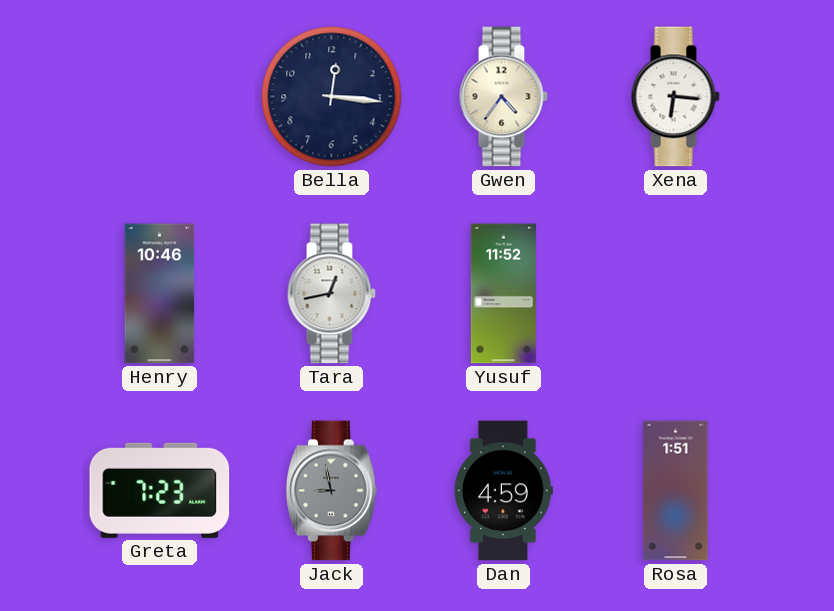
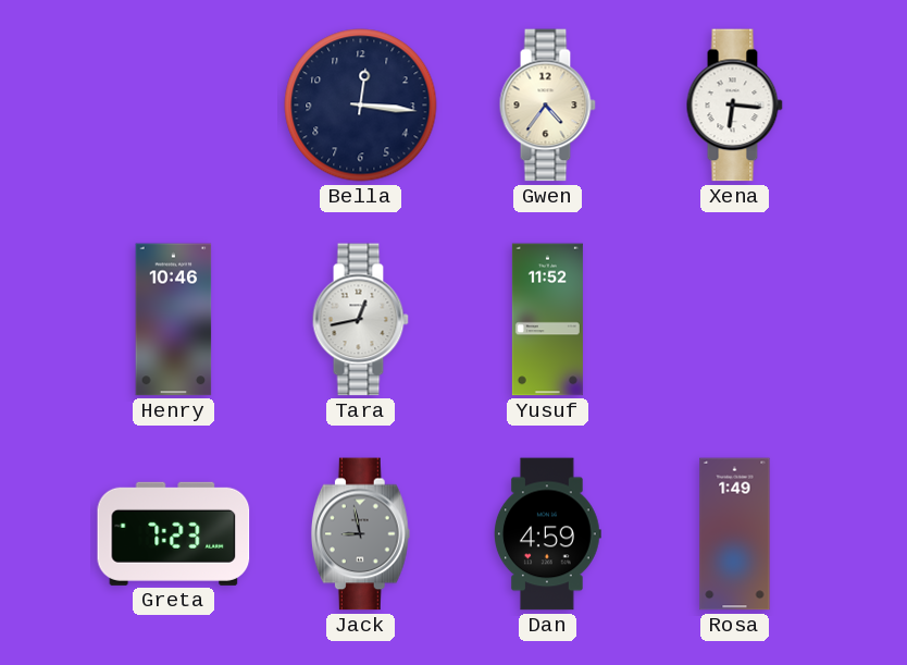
Rosa: 1:51 -> 1:49
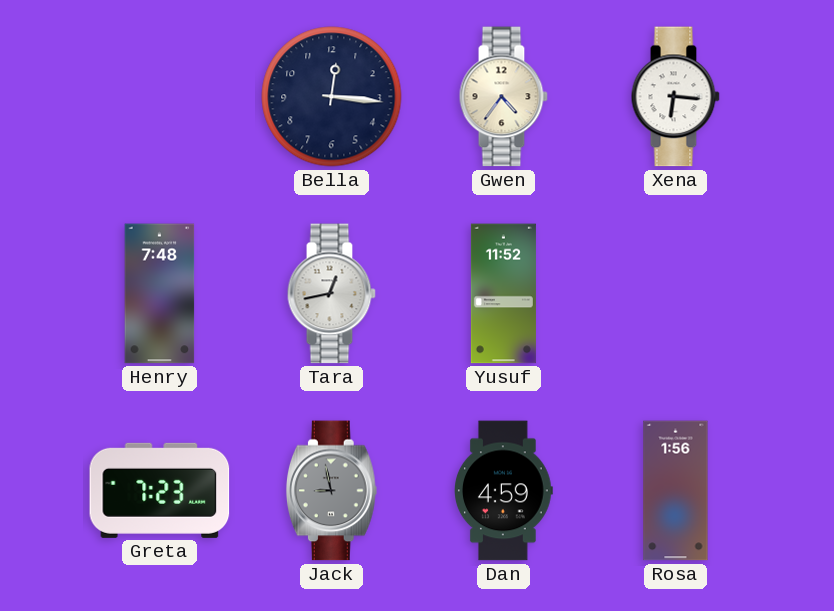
Henry: 10:46 -> 7:48
Rosa: 1:49 -> 1:56
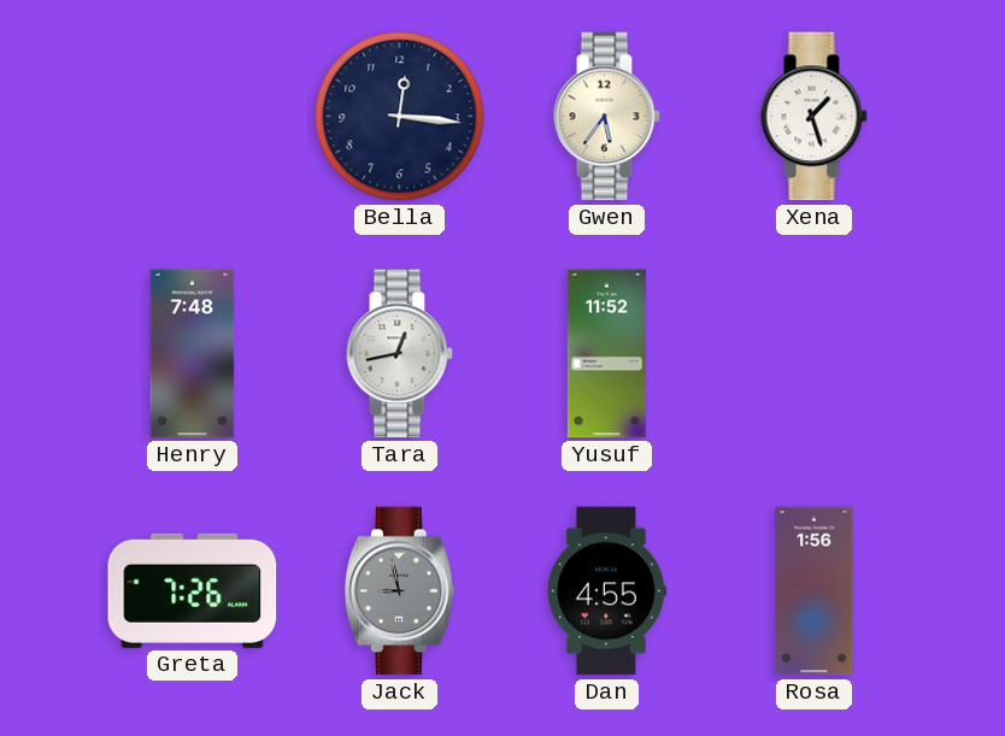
Gwen: 4:36 -> 5:36
Xena: 6:16 -> 1:27
Greta: 7:23 -> 7:26
Dan: 4:59 -> 4:55
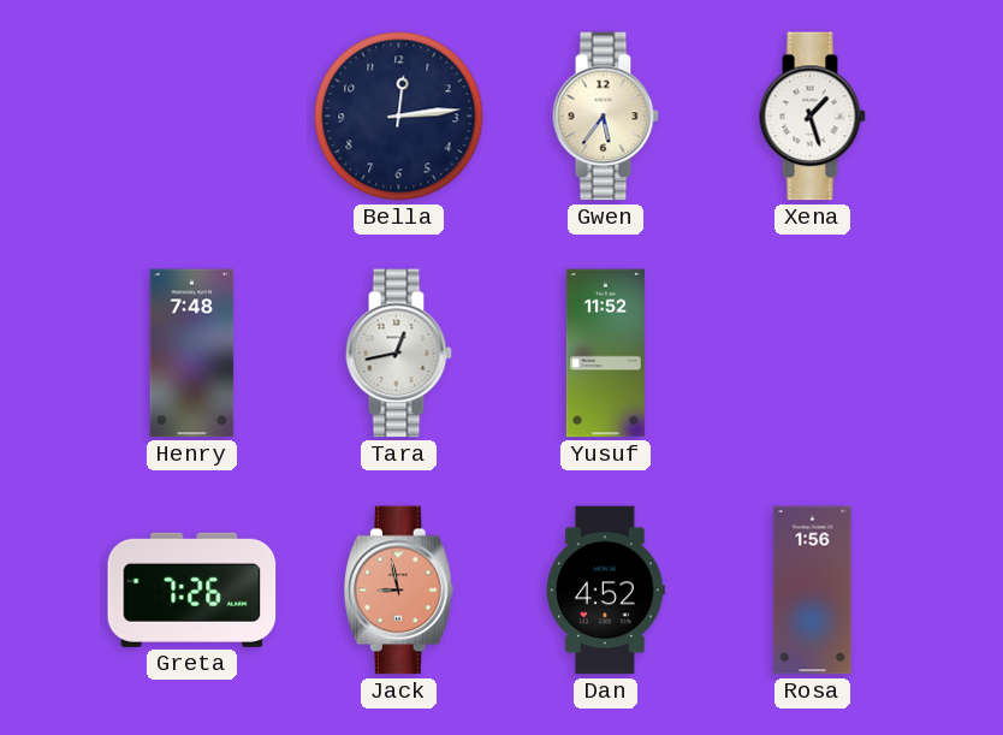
Bella: 12:16 -> 12:14
Jack dial: grey -> salmon
Dan: 4:55 -> 4:52
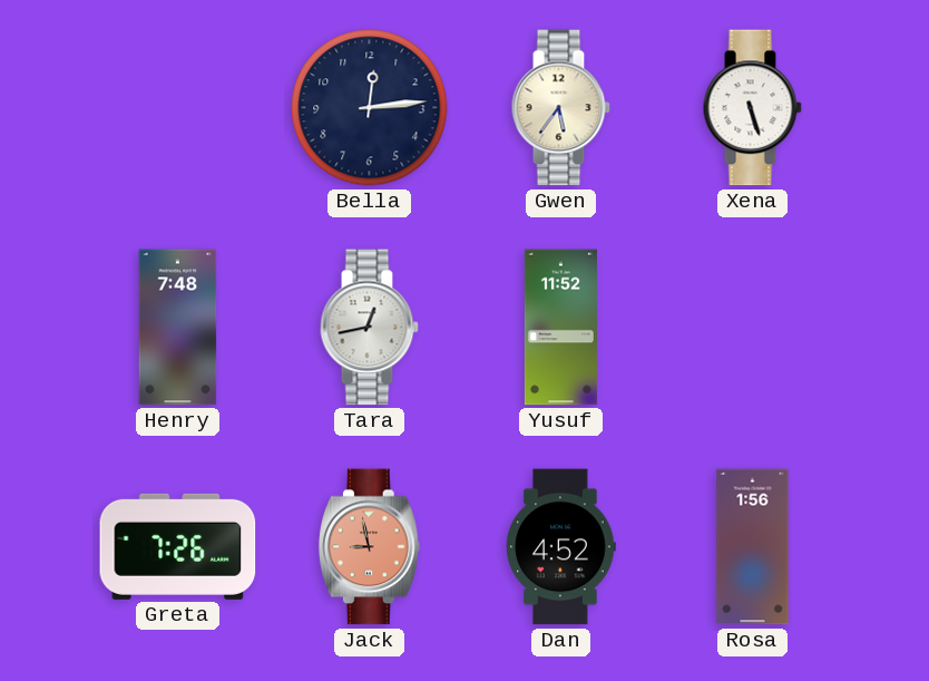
Xena: 1:27 -> 5:27
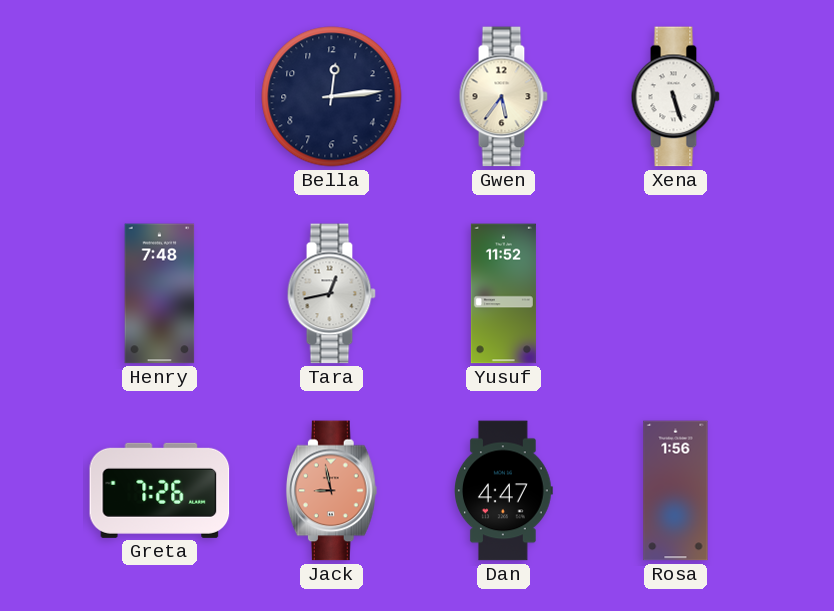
Dan: 4:52 -> 4:47
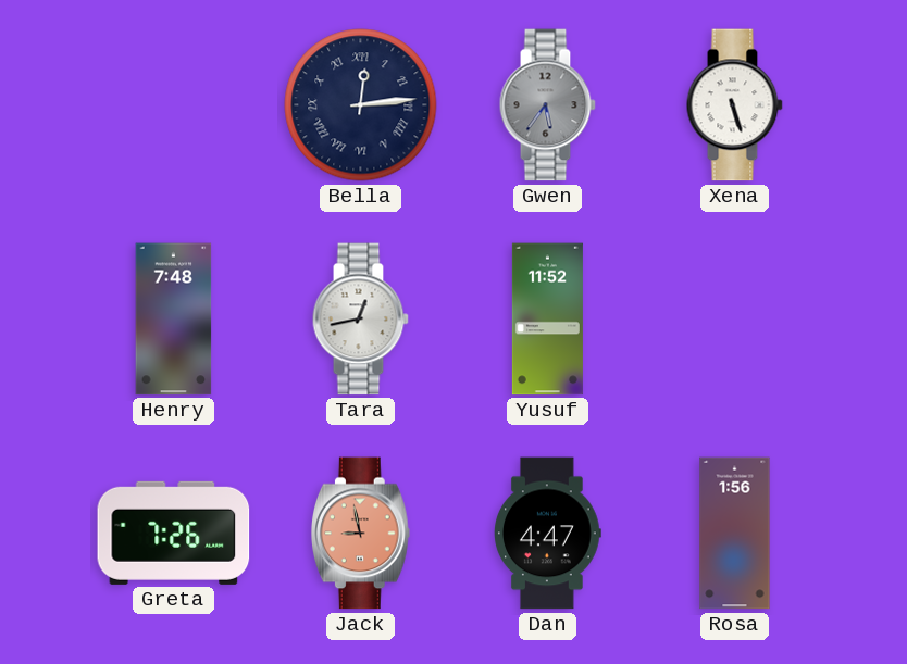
Bella numerals: Arabic -> Roman
Gwen dial: cream -> grey
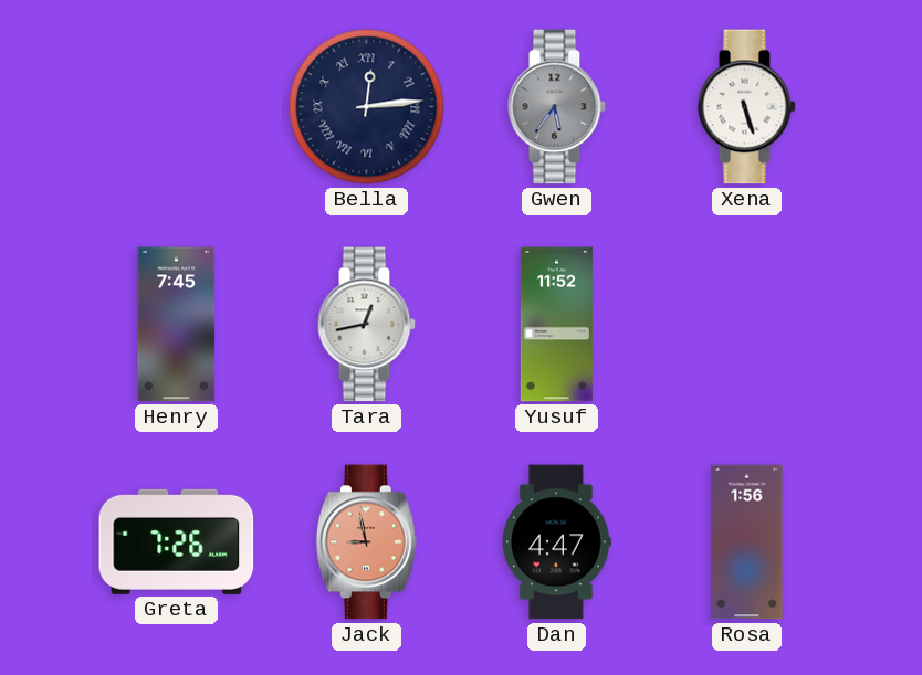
Henry: 7:48 -> 7:45
